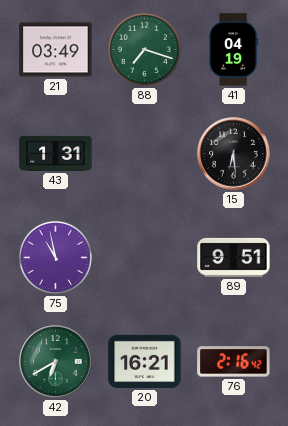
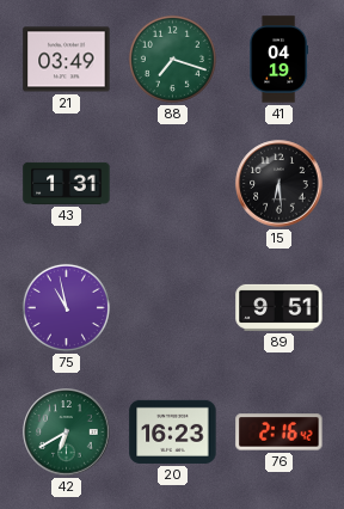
20: 16:21 -> 16:23
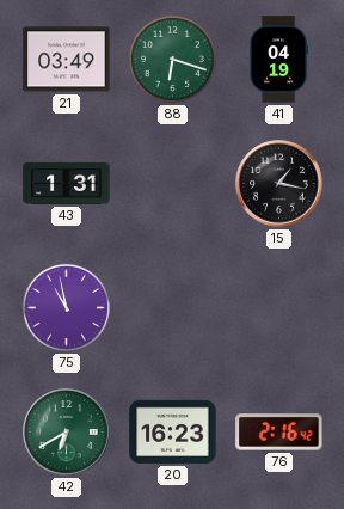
88: 7:18 -> 6:18
15: 6:29 -> 1:17
89: 9:51 -> none
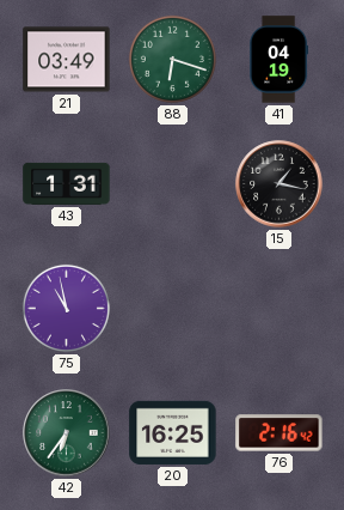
42: 6:40 -> 6:36
20: 16:23 -> 16:25
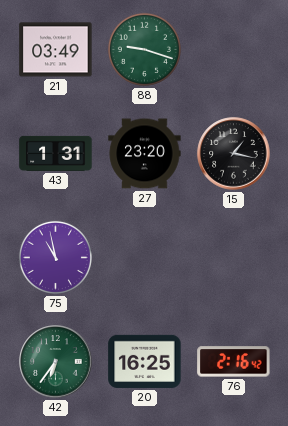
88: 6:18 -> 9:18
41: 04:19 -> none
27: none -> 23:20
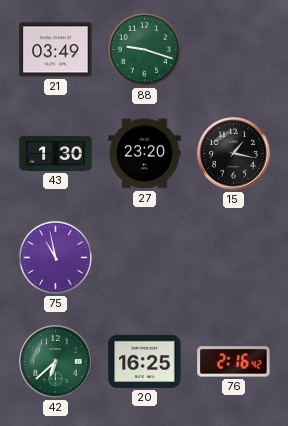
43: 1:31 -> 1:30
42: 6:36 -> 6:38
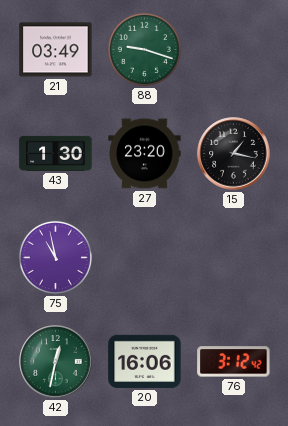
42: 6:38 -> 12:32
20: 16:25 -> 16:06
76: 2:16 -> 3:12
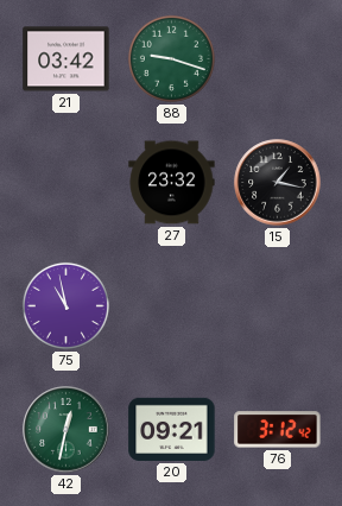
21: 03:49 -> 03:42
43: 1:30 -> none
27: 23:20 -> 23:32
20: 16:06 -> 09:21
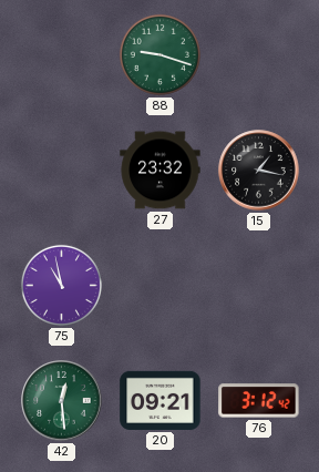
21: 03:42 -> none
42: 12:32 -> 12:29
